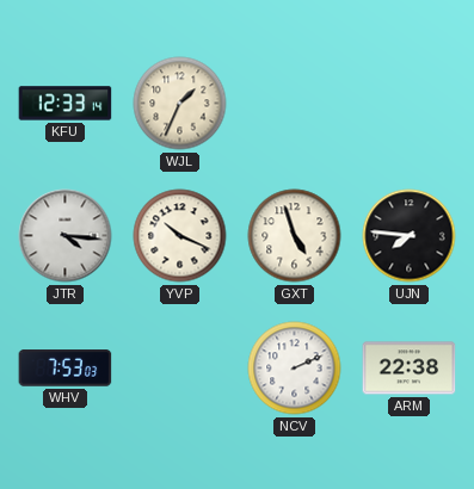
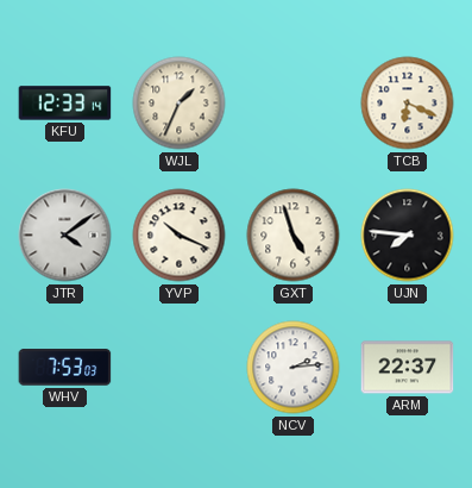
TCB: none -> 6:19
JTR: 4:16 -> 4:09
NCV: 2:11 -> 2:14
ARM: 22:38 -> 22:37
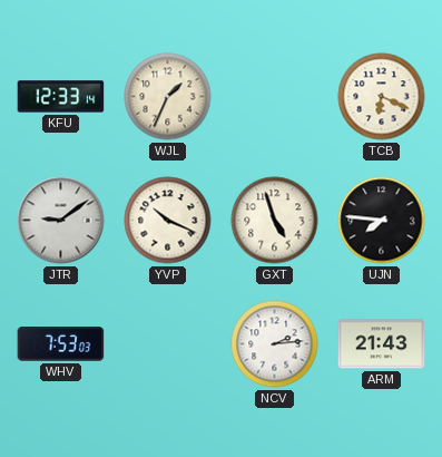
JTR: 4:09 -> 9:09
ARM: 22:37 -> 21:43
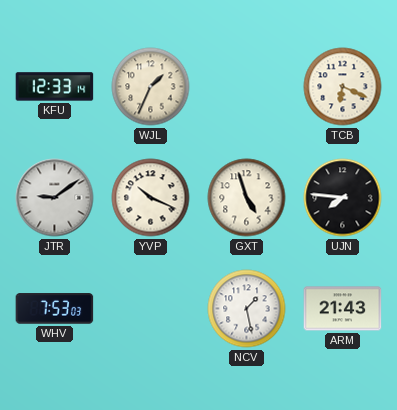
NCV: 2:14 -> 1:28
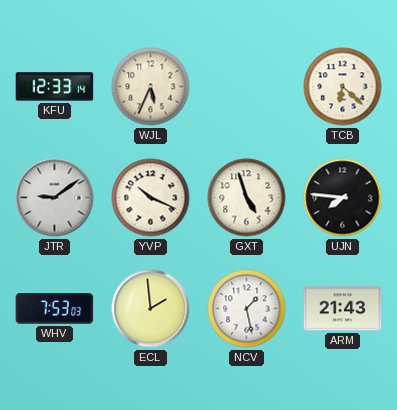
WJL: 1:34 -> 5:34
TCB: 6:19 -> 6:22
ECL: none -> 1:59
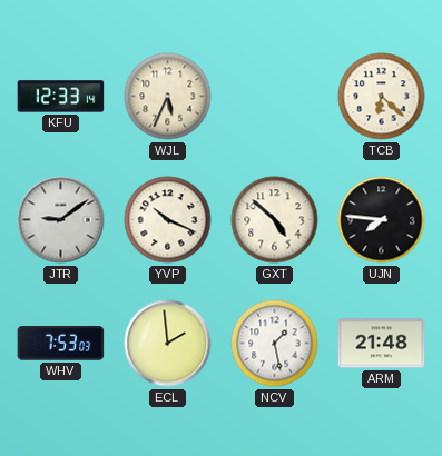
GXT: 4:57 -> 4:52
ARM: 21:43 -> 21:48
